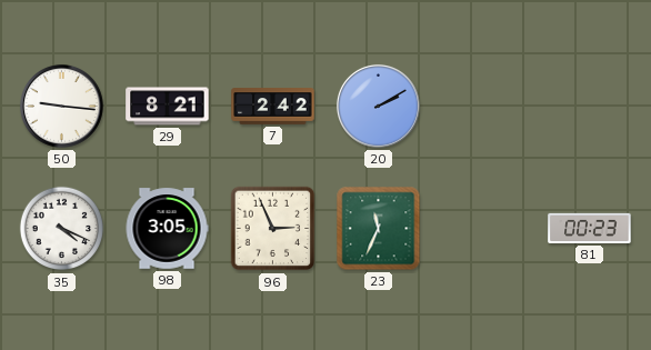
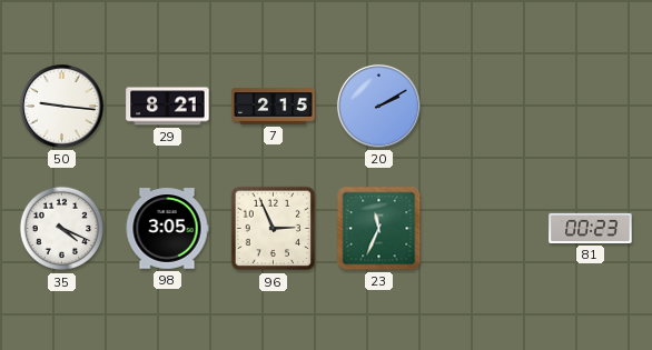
7: 2:42 -> 2:15
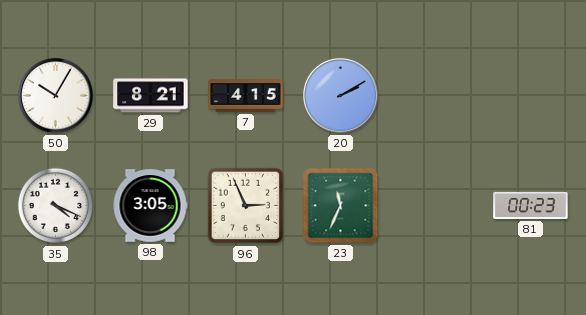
50: 9:16 -> 10:05
7: 2:15 -> 4:15
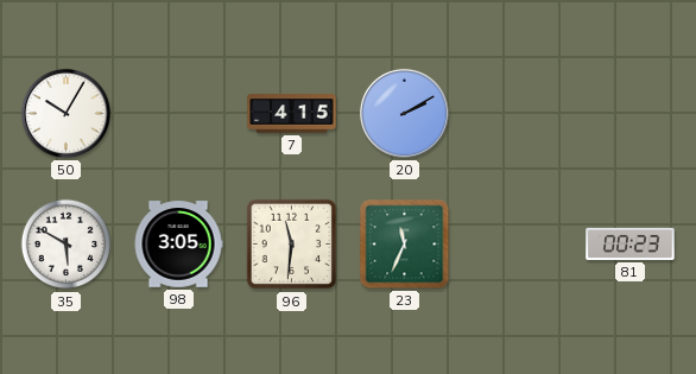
29: 8:21 -> none
35: 4:19 -> 5:50
96: 2:56 -> 11:31
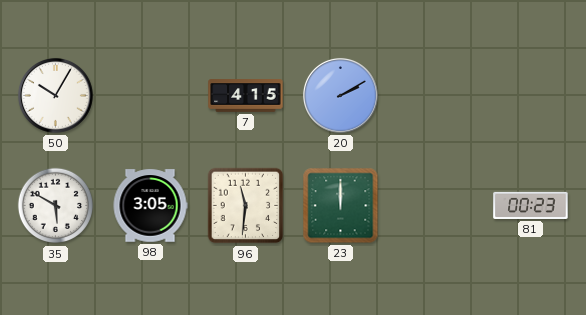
23: 11:34 -> 12:00
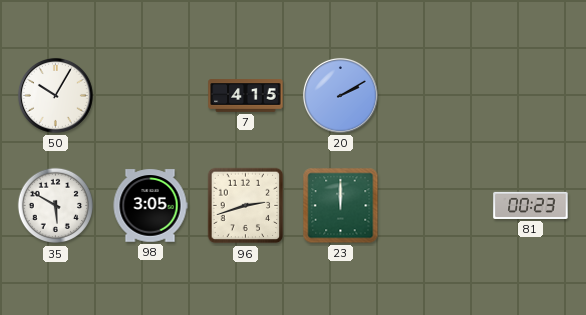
96: 11:31 -> 2:42
